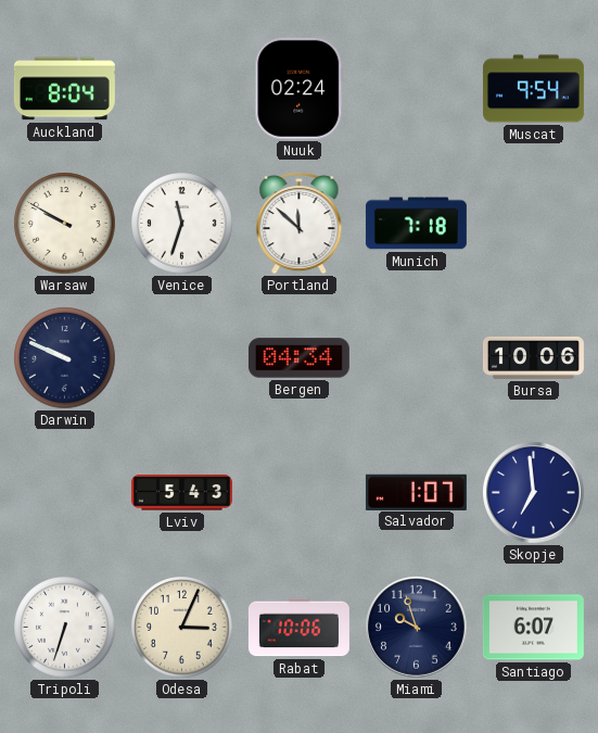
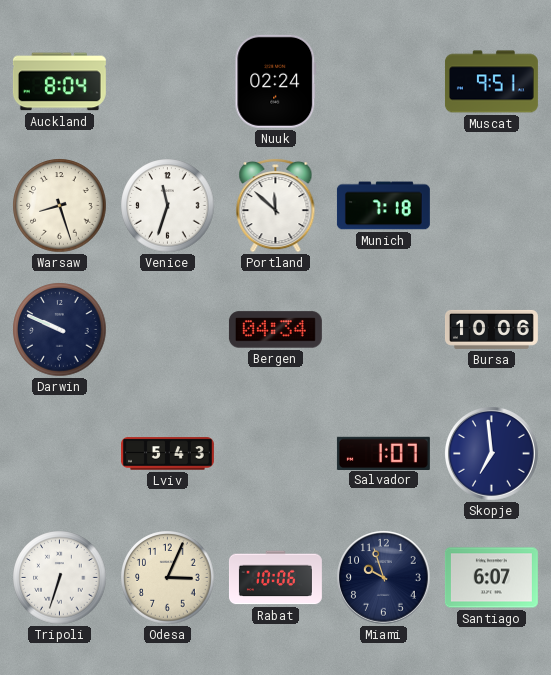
Muscat: 9:54 -> 9:51
Warsaw: 9:50 -> 8:27
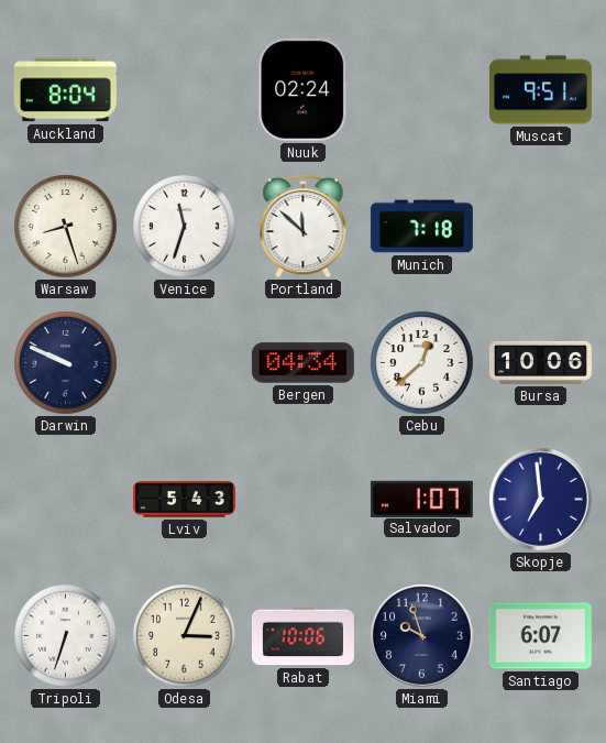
Cebu: none -> 12:38
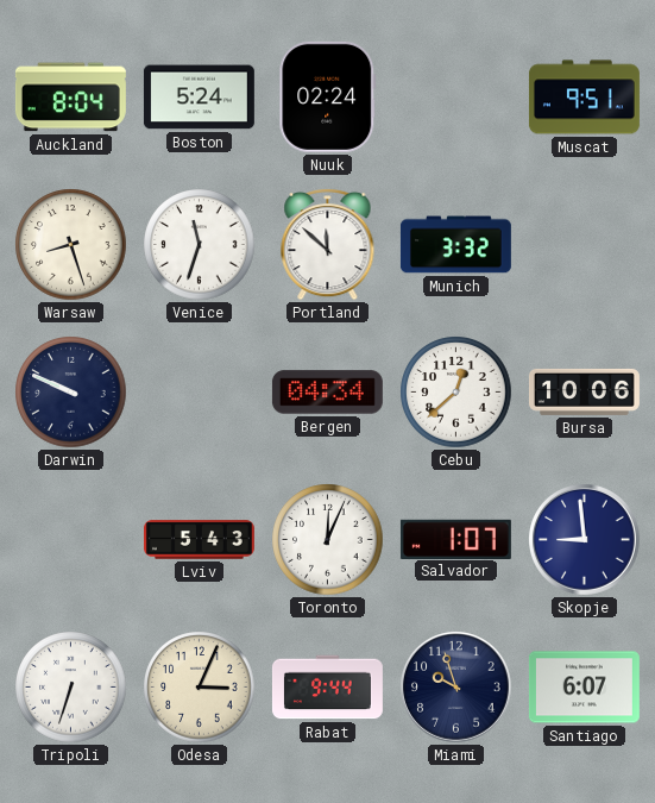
Boston: none -> 5:24
Munich: 7:18 -> 3:32
Toronto: none -> 12:04
Skopje: 6:59 -> 8:59
Rabat: 10:06 -> 9:44
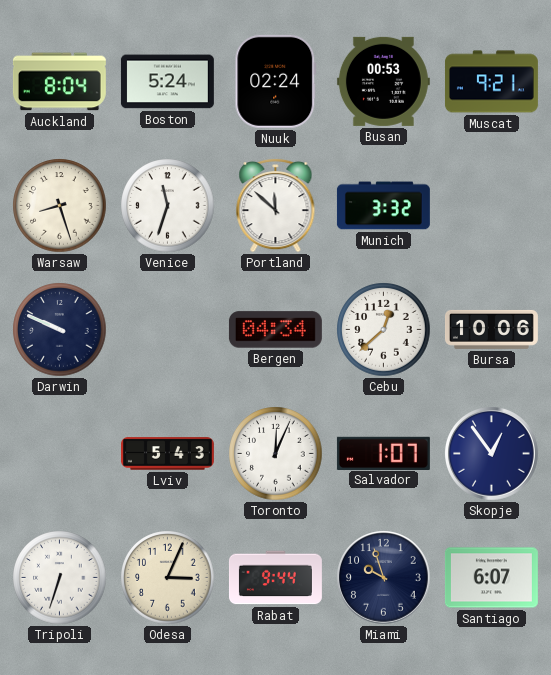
Busan: none -> 00:53
Muscat: 9:51 -> 9:21
Skopje: 8:59 -> 12:54
